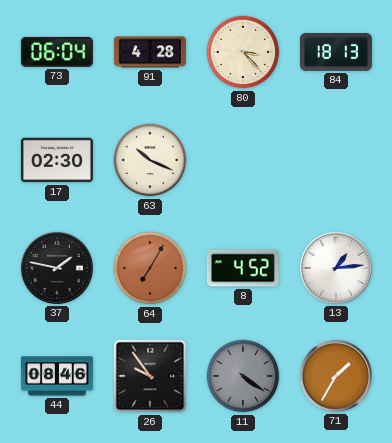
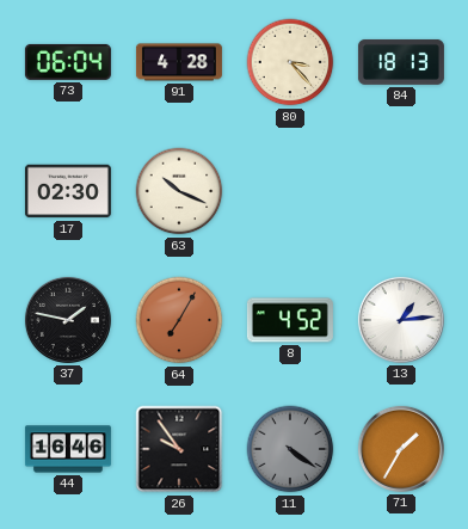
44: 08:46 -> 16:46
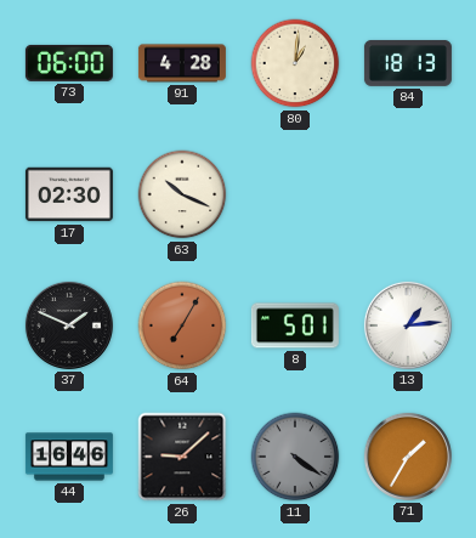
73: 06:04 -> 06:00
80: 3:23 -> 1:01
37: 1:47 -> 1:49
8: 4:52 -> 5:01
26: 9:54 -> 9:08
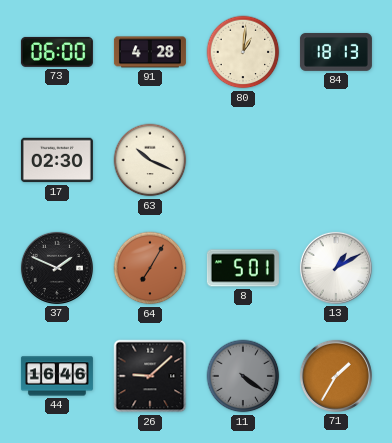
13: 1:14 -> 1:10
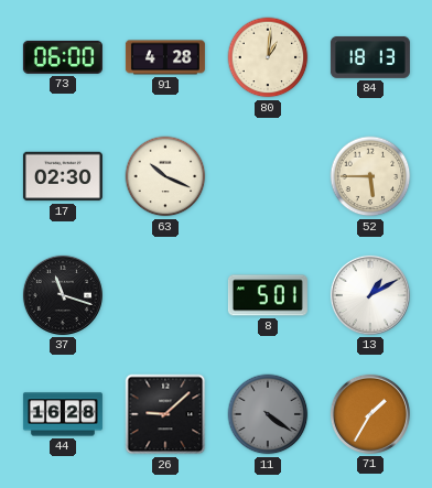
52: none -> 5:45
37: 1:49 -> 11:18
64: 7:05 -> none
44: 16:46 -> 16:28
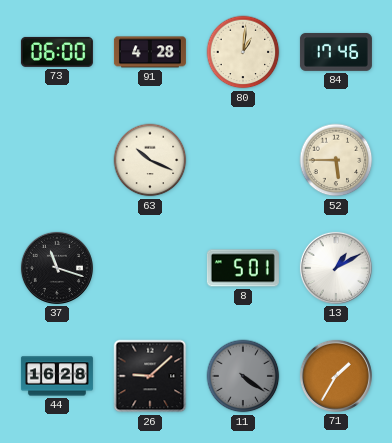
84: 18:13 -> 17:46
17: 02:30 -> none
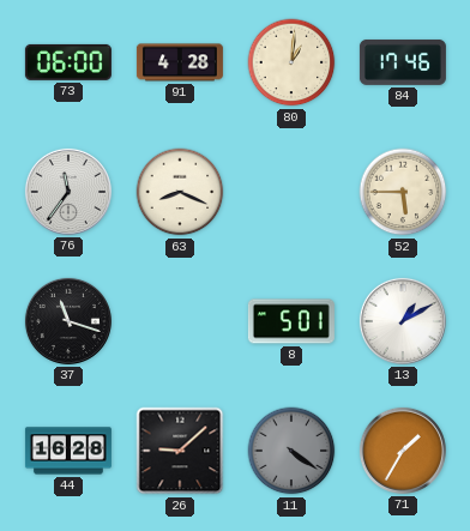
76: none -> 11:36
63: 10:19 -> 8:19
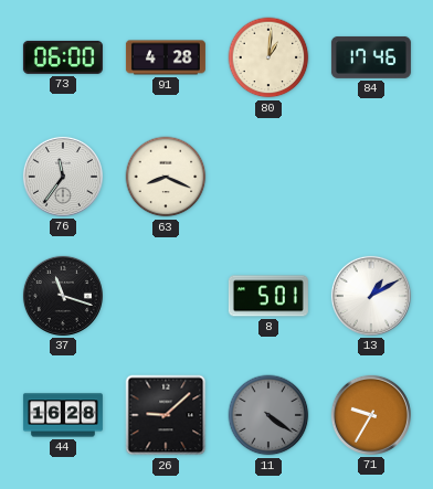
52: 5:45 -> none
71: 1:35 -> 9:35
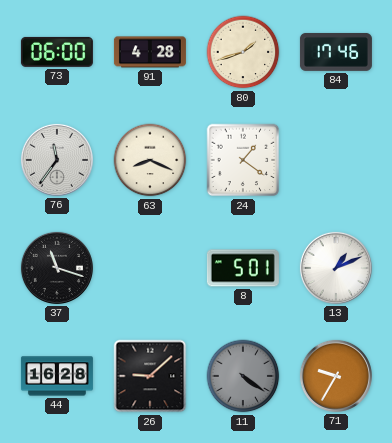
80: 1:01 -> 1:42
24: none -> 1:21
13: 1:10 -> 1:11
